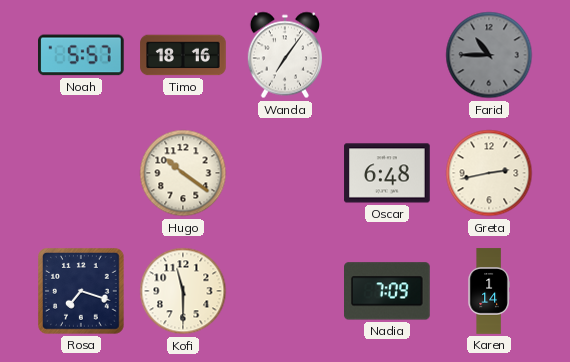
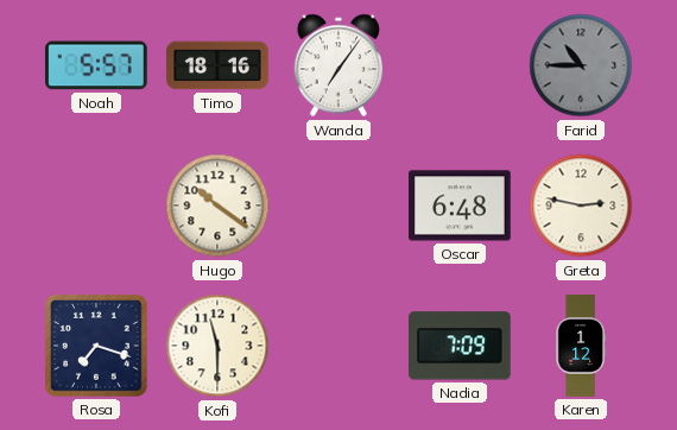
Greta: 2:43 -> 2:47
Karen: 1:14 -> 1:12
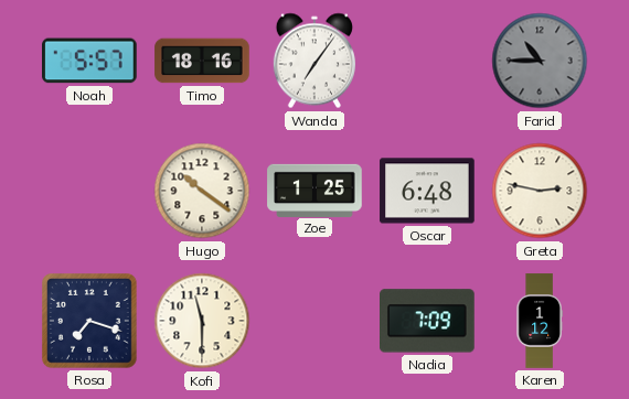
Zoe: none -> 1:25
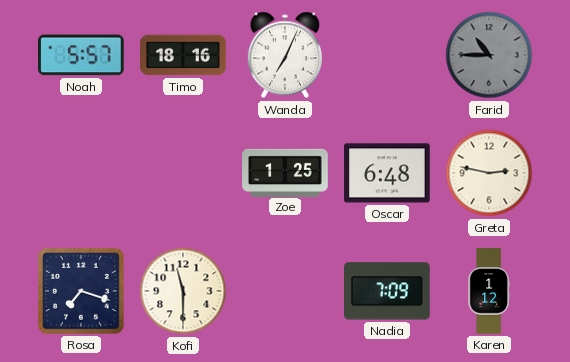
Wanda: 7:06 -> 7:04
Hugo: 10:21 -> none
